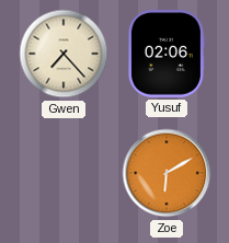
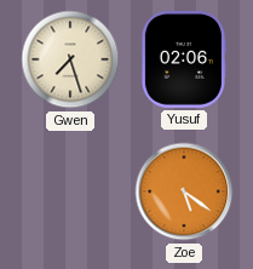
Gwen: 7:23 -> 7:27
Zoe: 6:10 -> 5:21
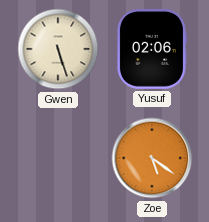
Gwen: 7:27 -> 5:27
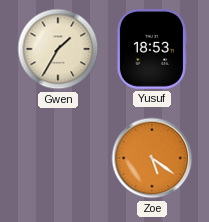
Gwen: 5:27 -> 1:35
Yusuf: 02:06 -> 18:53
